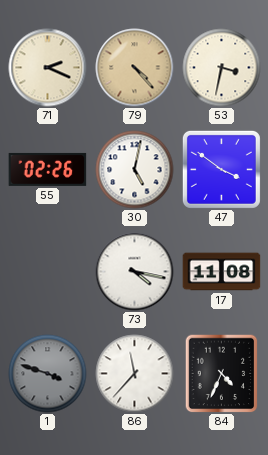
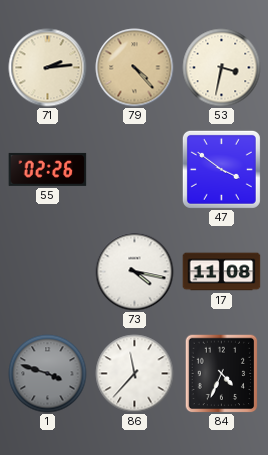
71: 2:19 -> 2:14
30: 5:02 -> none
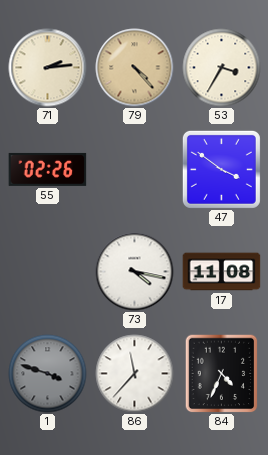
53: 3:32 -> 3:35
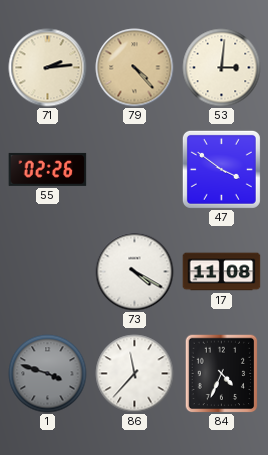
53: 3:35 -> 3:01
73: 4:17 -> 4:20
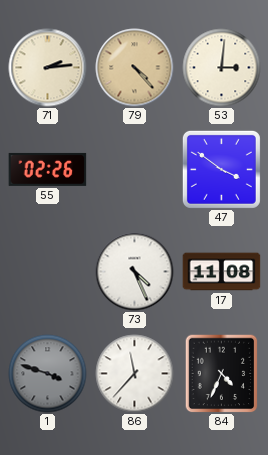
73: 4:20 -> 4:26
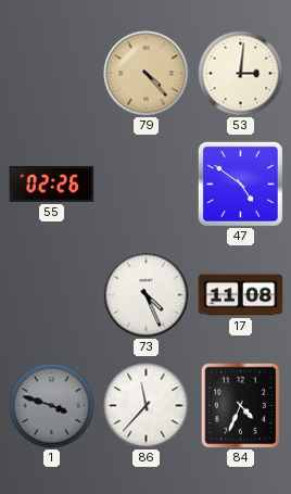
71: 2:14 -> none
47: 3:51 -> 4:51
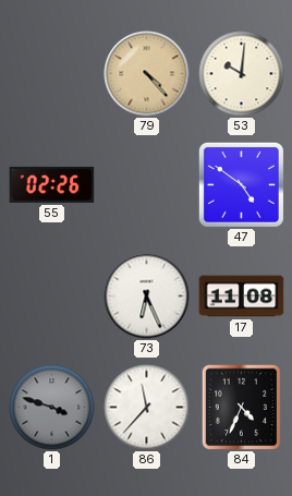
53: 3:01 -> 10:01
73: 4:26 -> 6:26
